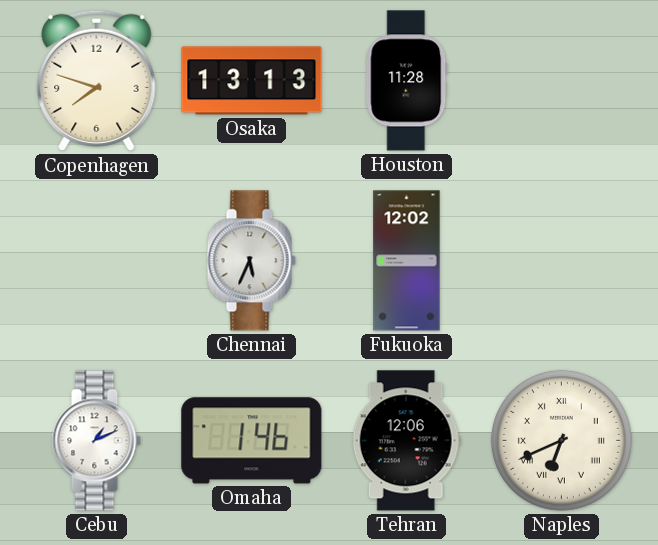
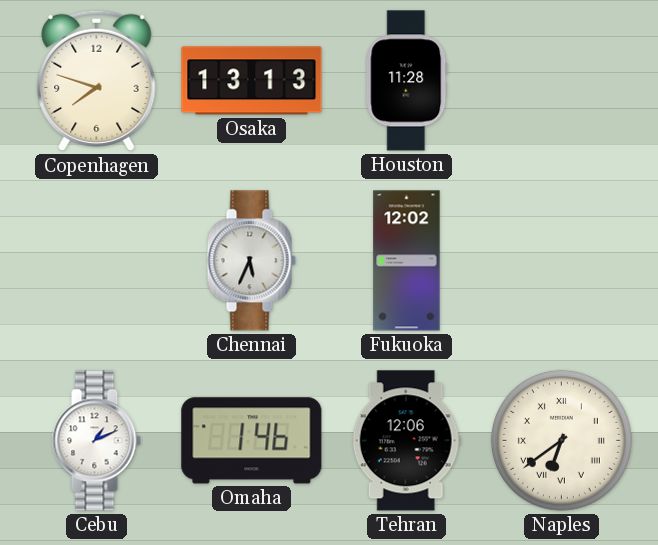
Naples: 6:41 -> 6:39
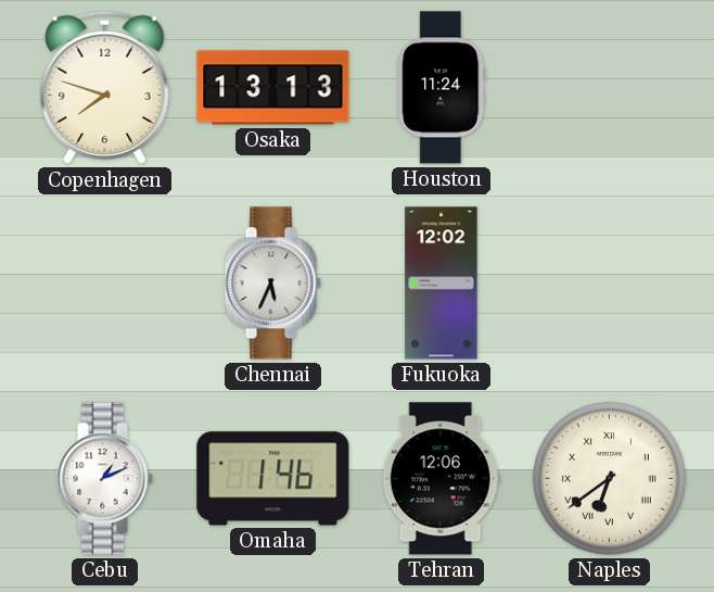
Houston: 11:28 -> 11:24
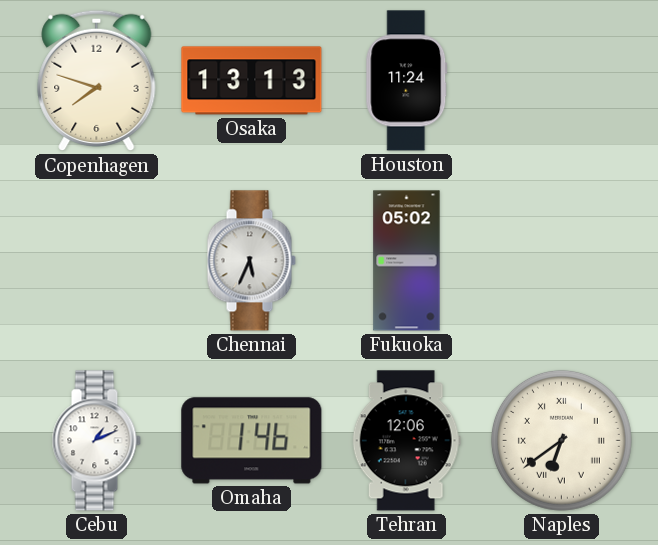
Fukuoka: 12:02 -> 05:02
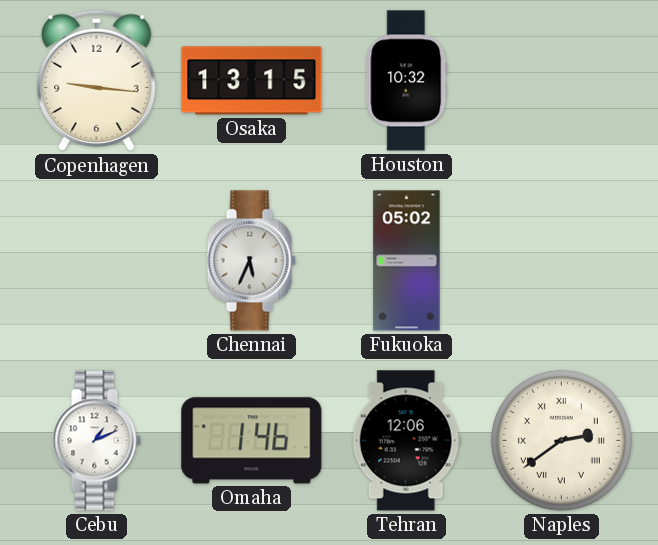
Copenhagen: 7:48 -> 9:16
Osaka: 13:13 -> 13:15
Houston: 11:24 -> 10:32
Naples: 6:39 -> 2:39
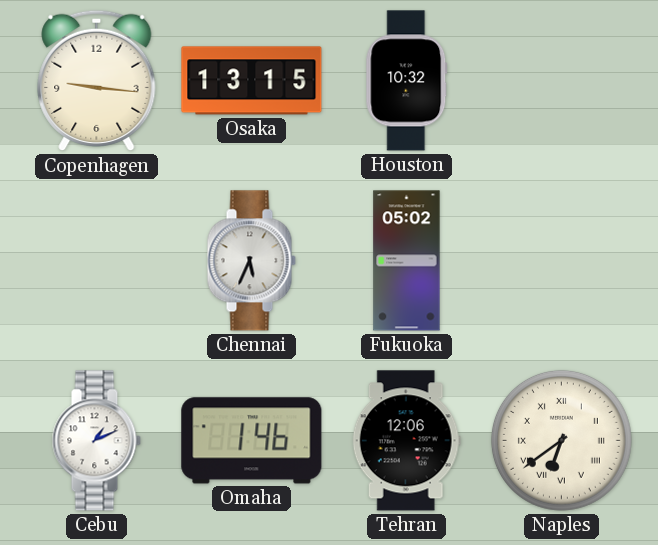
Naples: 2:39 -> 6:39
